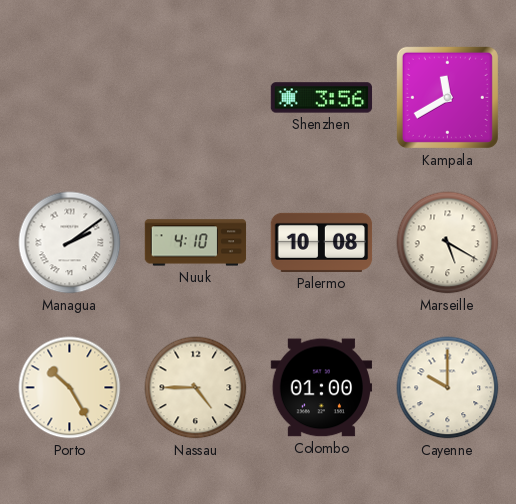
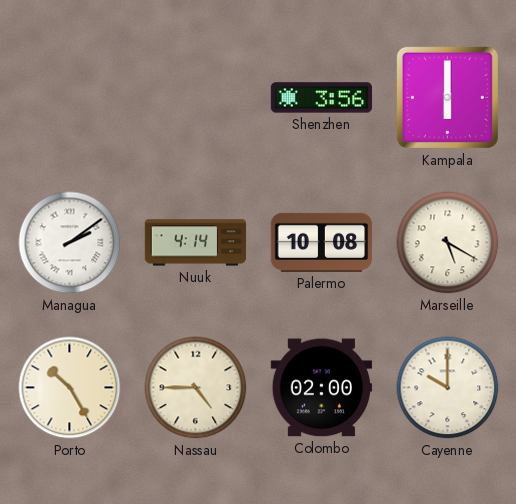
Kampala: 11:40 -> 6:00
Nuuk: 4:10 -> 4:14
Colombo: 01:00 -> 02:00
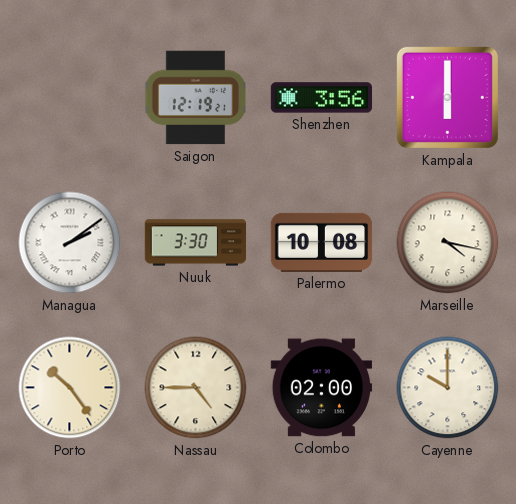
Saigon: none -> 12:19
Nuuk: 4:14 -> 3:30
Marseille: 5:20 -> 4:17
Porto: 10:25 -> 10:24
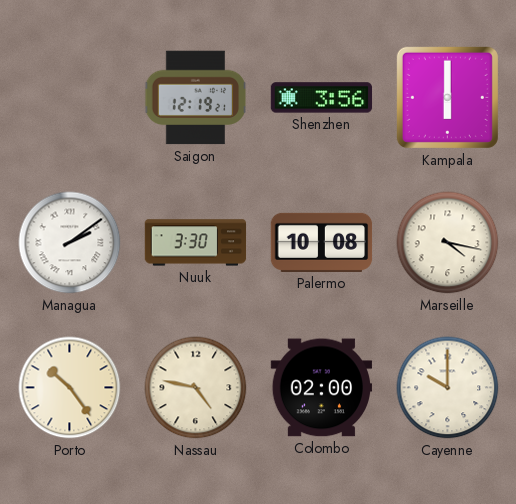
Nassau: 4:45 -> 4:47
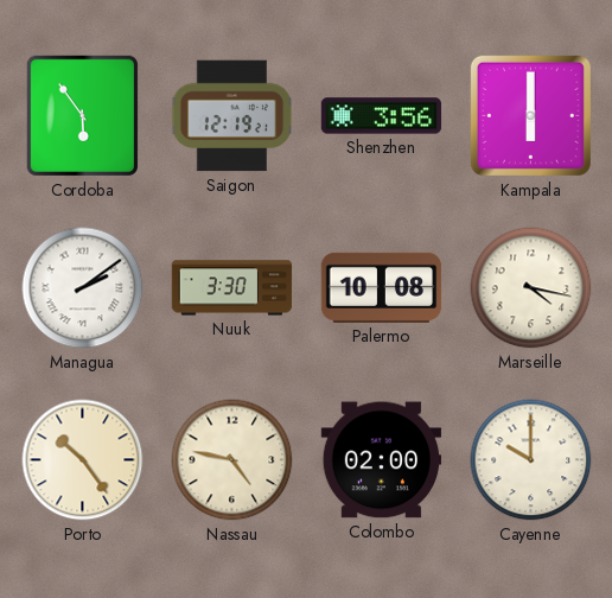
Cordoba: none -> 5:54
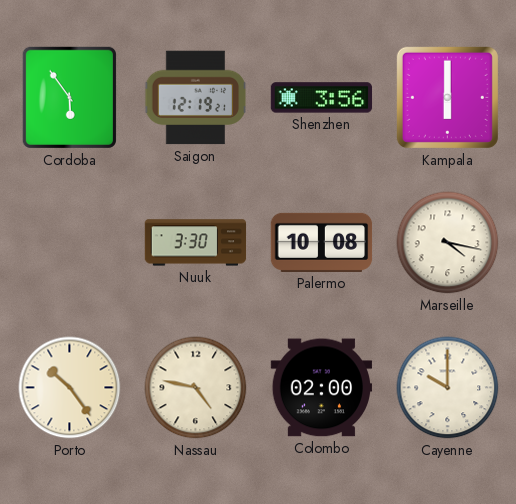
Managua: 2:09 -> none
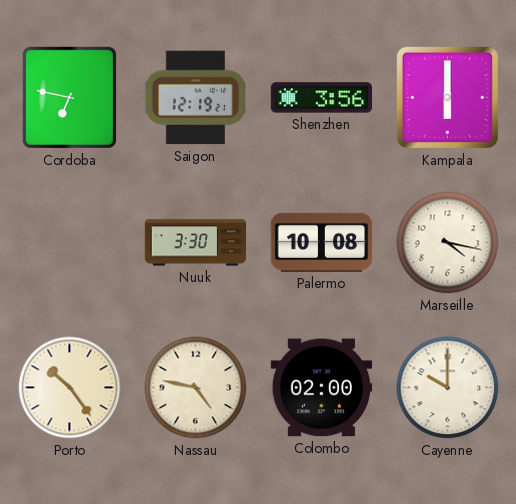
Cordoba: 5:54 -> 6:47
